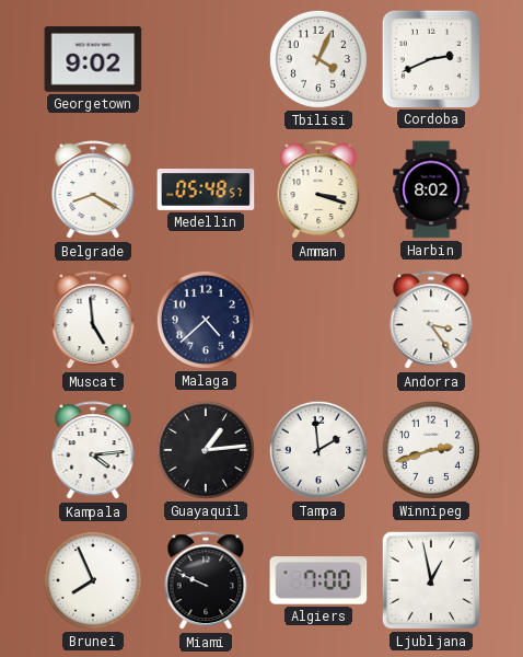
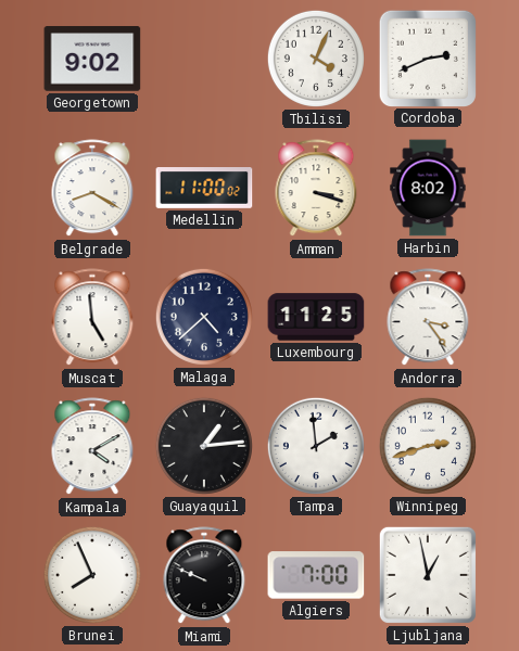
Medellin: 05:48 -> 11:00
Luxembourg: none -> 11:25
Kampala: 4:14 -> 4:10
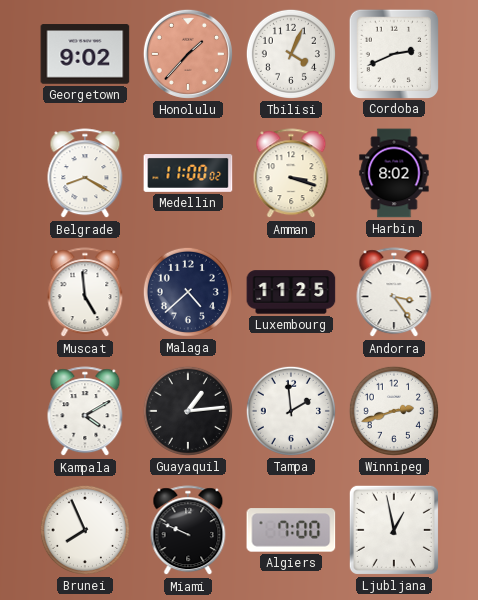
Honolulu: none -> 1:37
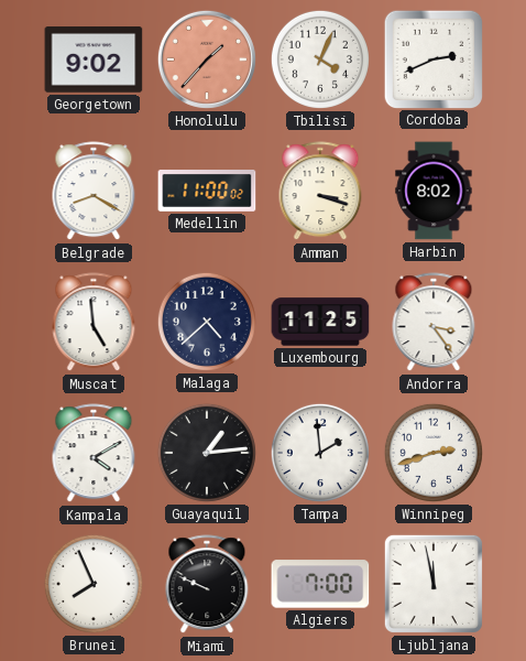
Ljubljana: 12:58 -> 11:58
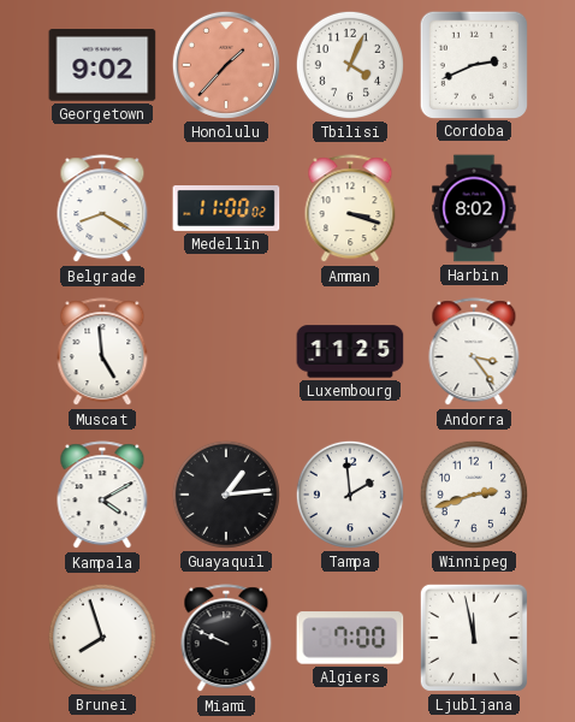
Malaga: 4:38 -> none
Brunei: 7:56 -> 7:57
